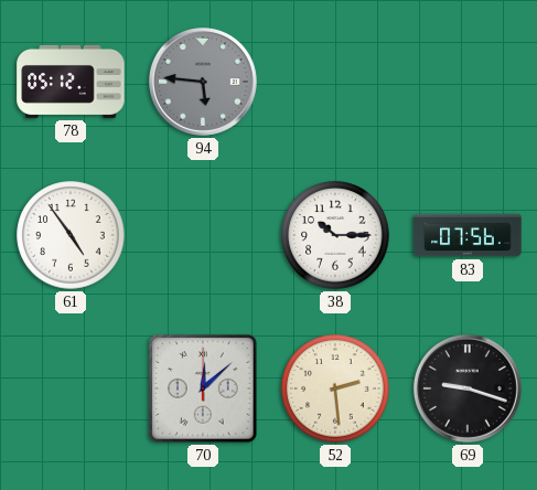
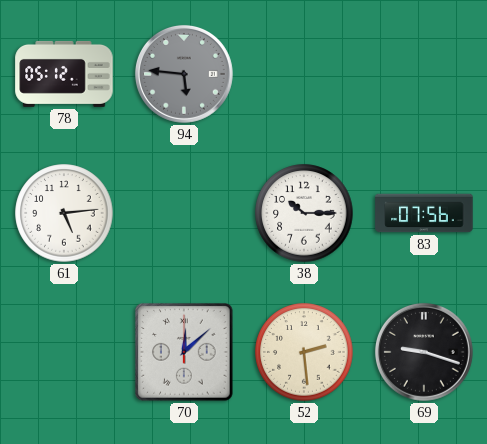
61: 4:54 -> 5:14
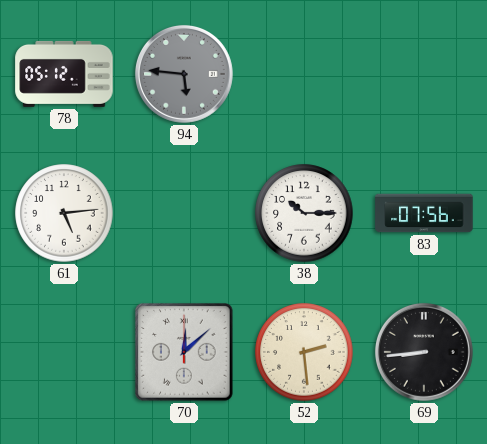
69: 9:18 -> 8:44
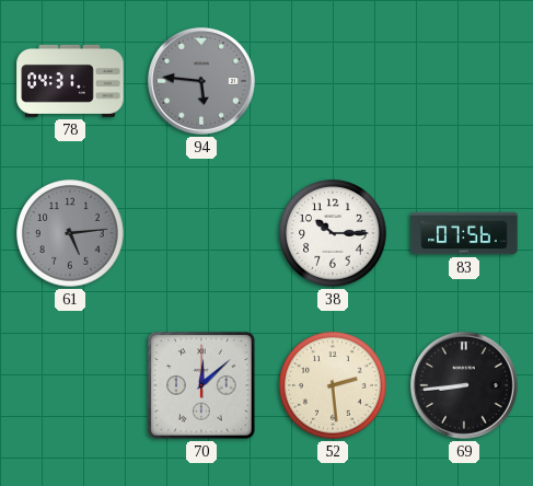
78: 05:12 -> 04:31
61 dial: white -> grey
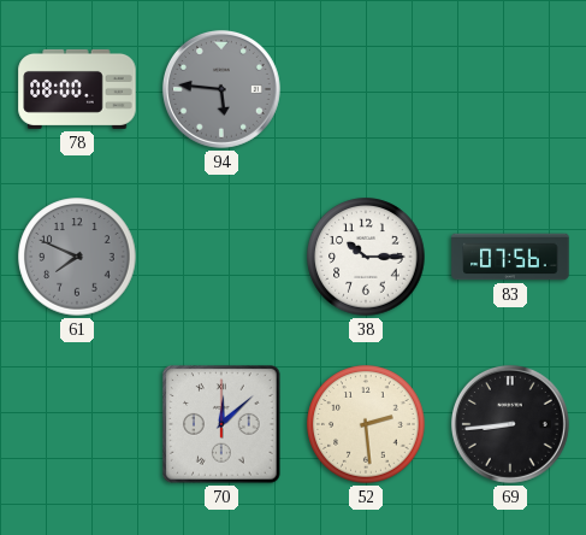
78: 04:31 -> 08:00
61: 5:14 -> 7:49
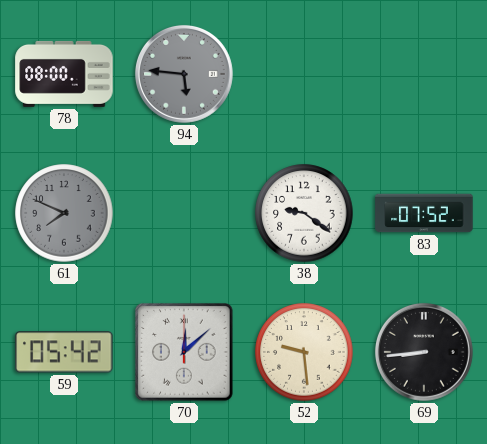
38: 10:15 -> 9:21
83: 07:56 -> 07:52
59: none -> 05:42
52: 2:29 -> 9:29
